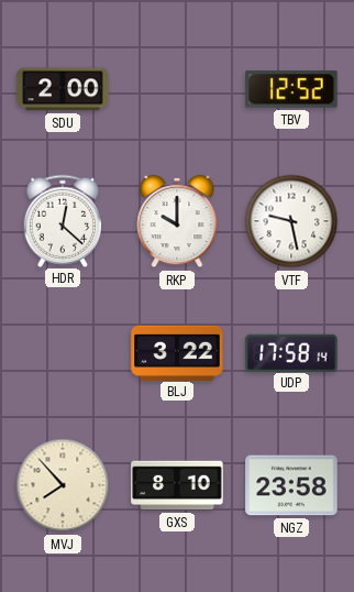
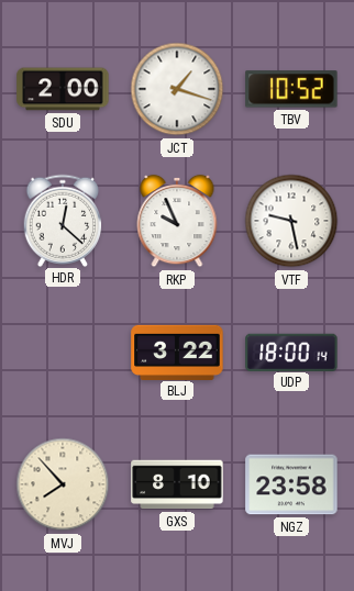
JCT: none -> 1:18
TBV: 12:52 -> 10:52
RKP: 10:00 -> 9:56
UDP: 17:58 -> 18:00
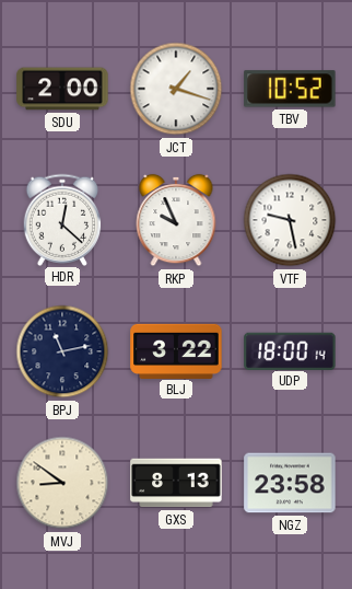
BPJ: none -> 11:13
MVJ: 7:53 -> 8:51
GXS: 8:10 -> 8:13
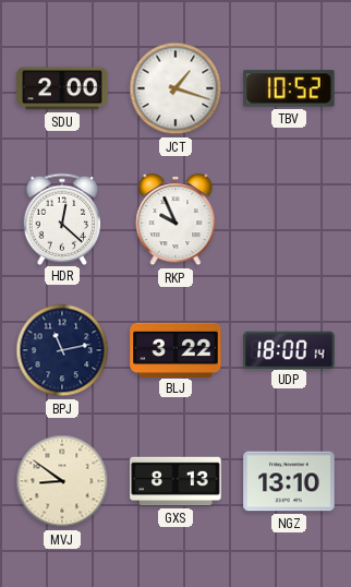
VTF: 9:28 -> none
NGZ: 23:58 -> 13:10
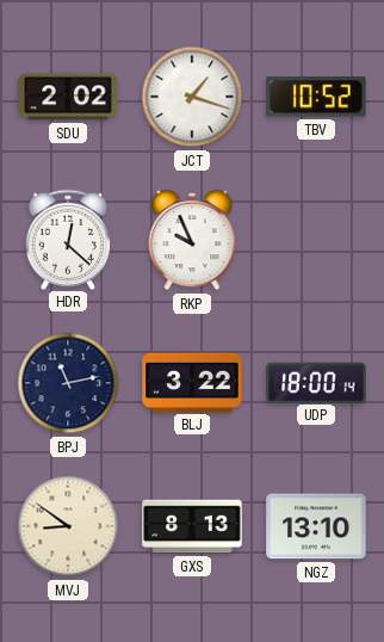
SDU: 2:00 -> 2:02
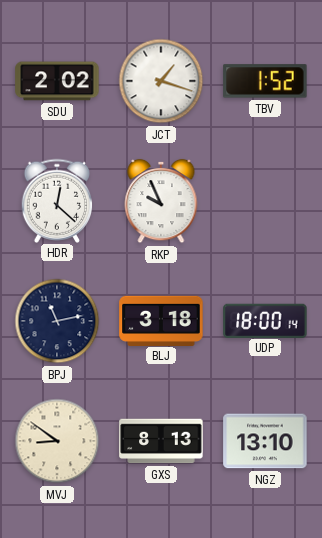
TBV: 10:52 -> 1:52
BLJ: 3:22 -> 3:18
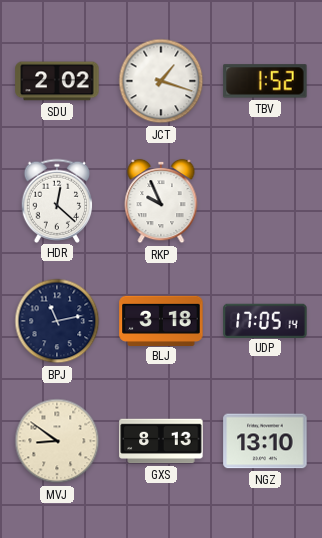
UDP: 18:00 -> 17:05
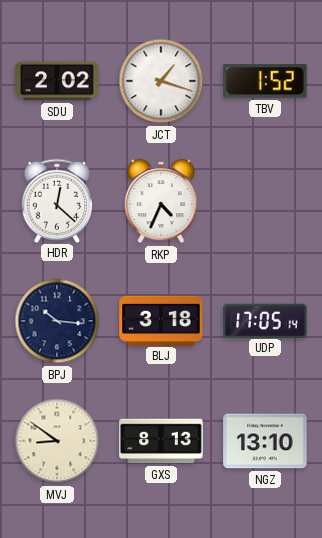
RKP: 9:56 -> 4:34
BPJ: 11:13 -> 10:16
